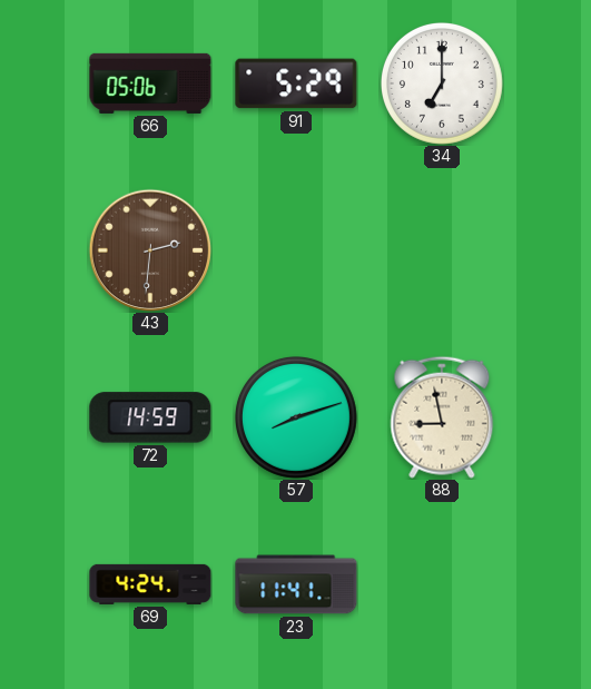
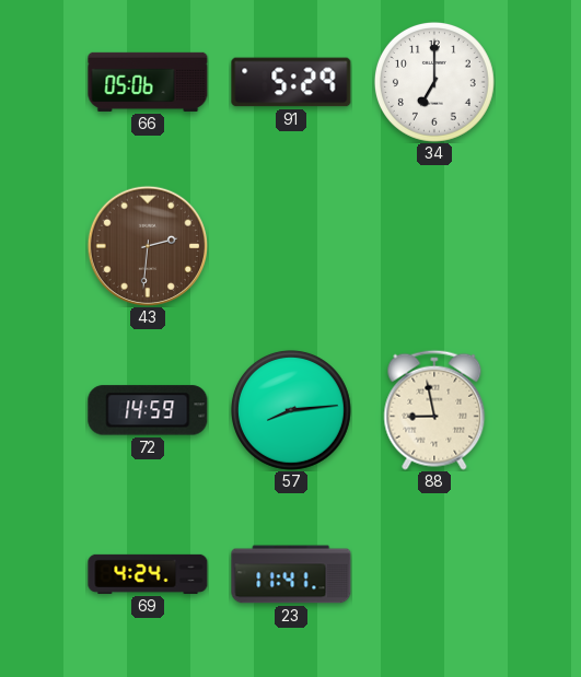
57: 8:12 -> 8:14
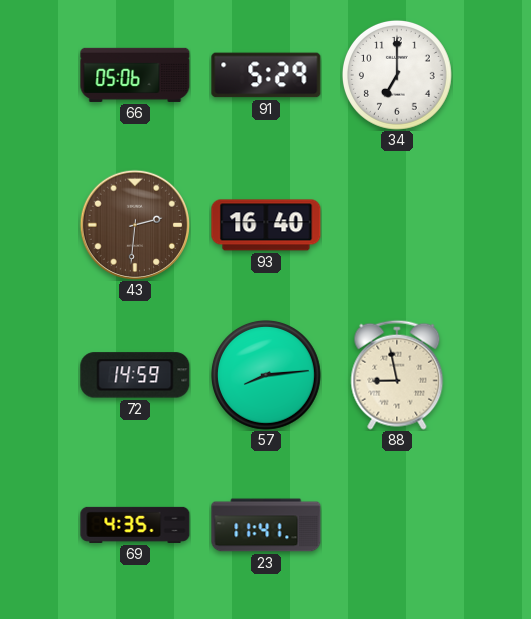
93: none -> 16:40
69: 4:24 -> 4:35
